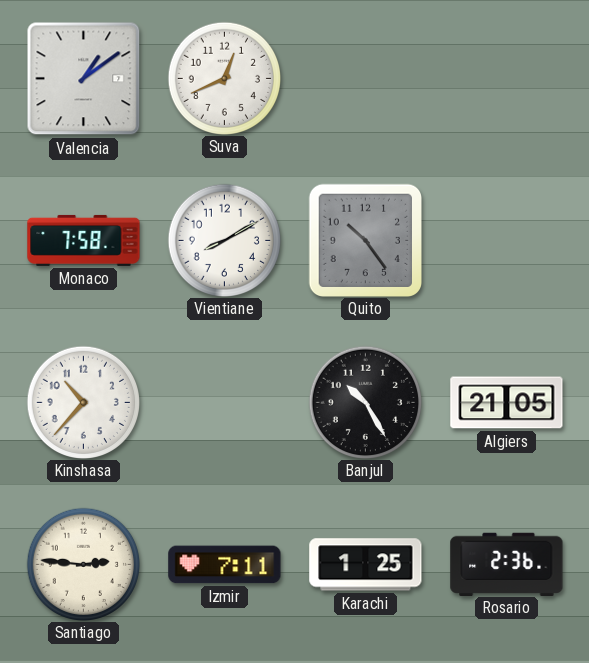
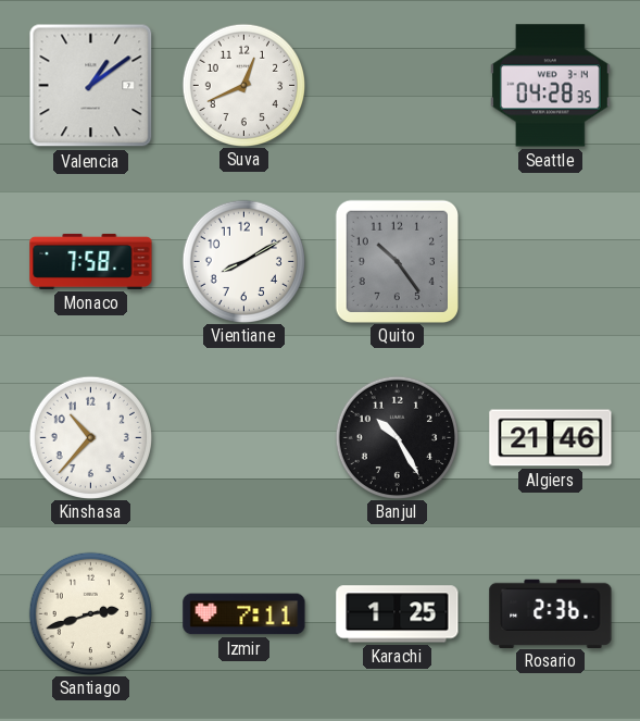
Seattle: none -> 04:28
Algiers: 21:05 -> 21:46
Santiago: 2:46 -> 2:42
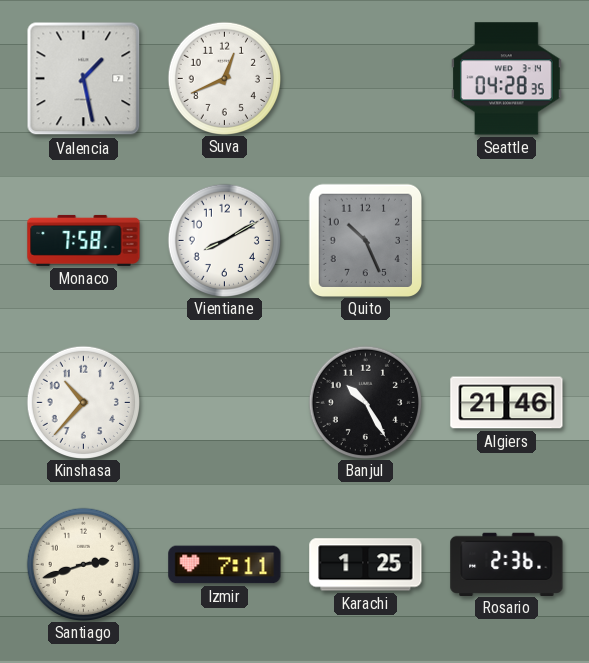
Valencia: 1:09 -> 1:28
Quito: 10:24 -> 10:26
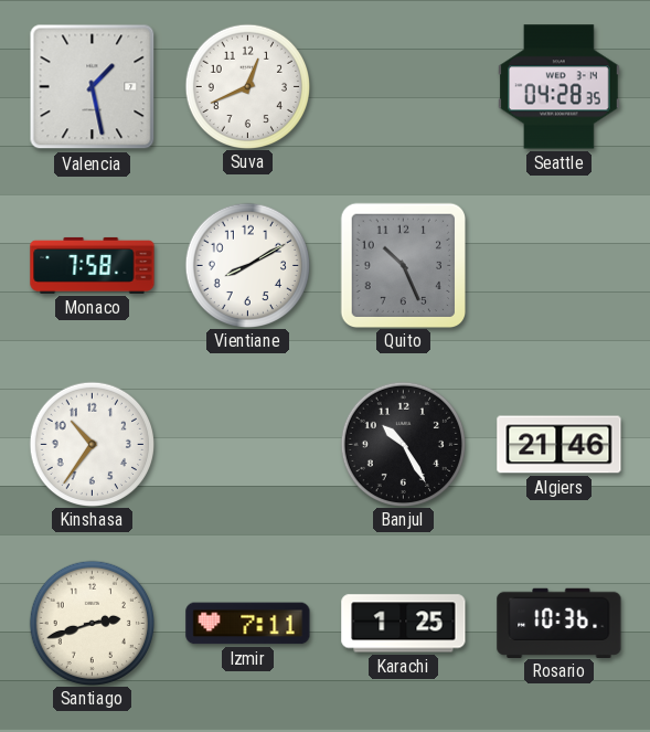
Kinshasa: 10:37 -> 10:36
Rosario: 2:36 -> 10:36
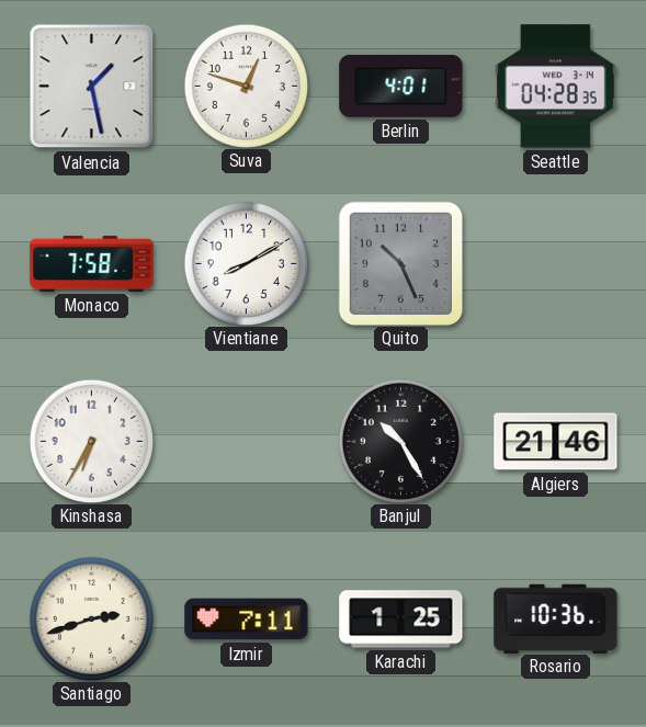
Suva: 12:41 -> 12:48
Berlin: none -> 4:01
Kinshasa: 10:36 -> 6:35
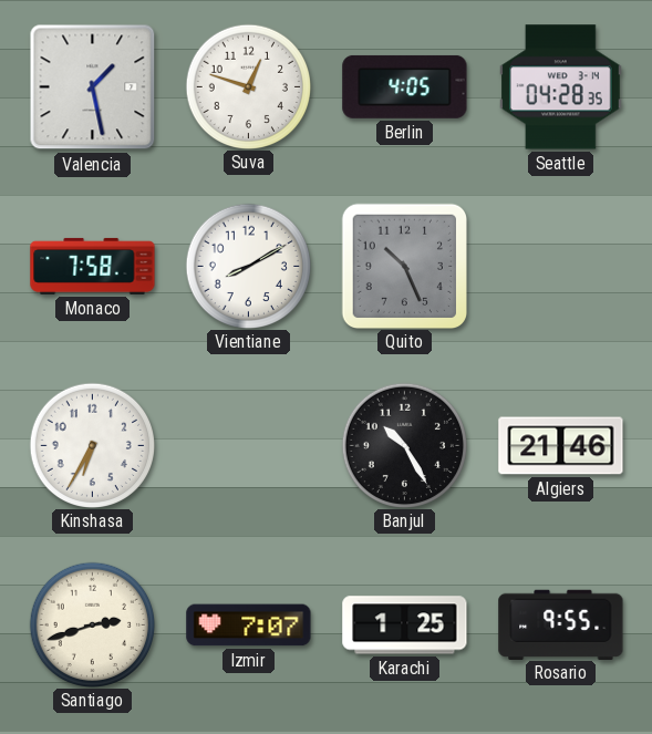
Berlin: 4:01 -> 4:05
Izmir: 7:11 -> 7:07
Rosario: 10:36 -> 9:55
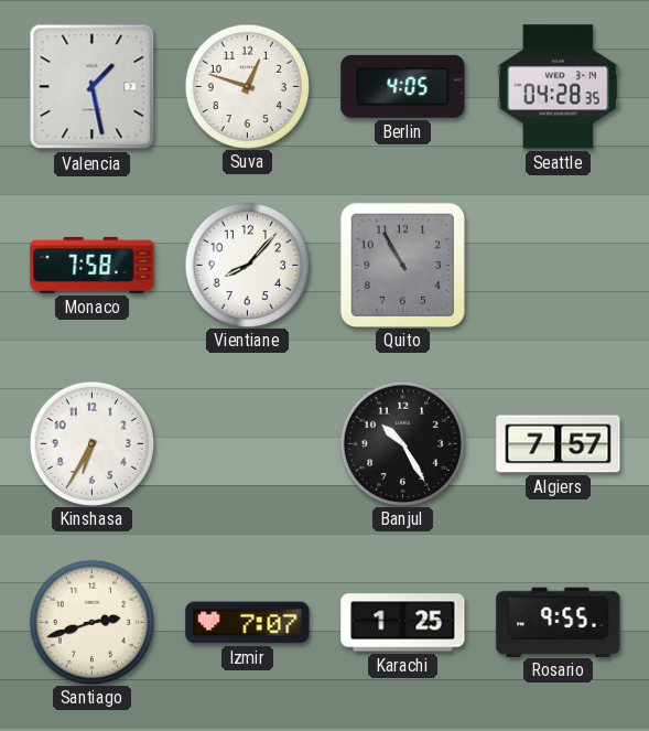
Vientiane: 8:10 -> 8:07
Quito: 10:26 -> 10:55
Algiers: 21:46 -> 7:57
